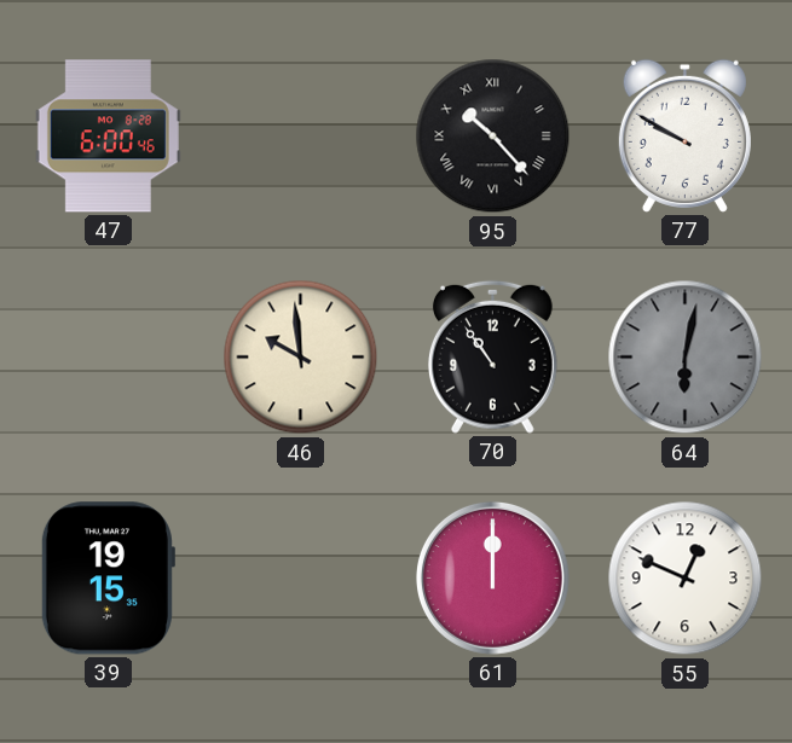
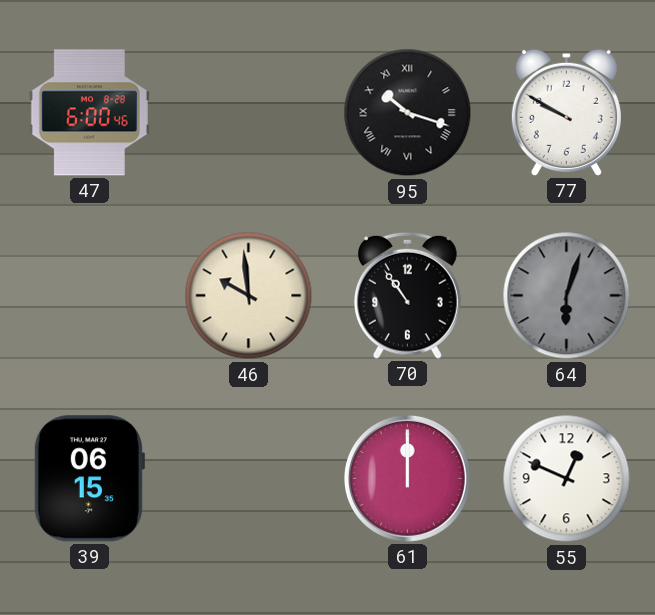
95: 10:23 -> 10:18
64: 6:02 -> 6:03
39: 19:15 -> 06:15
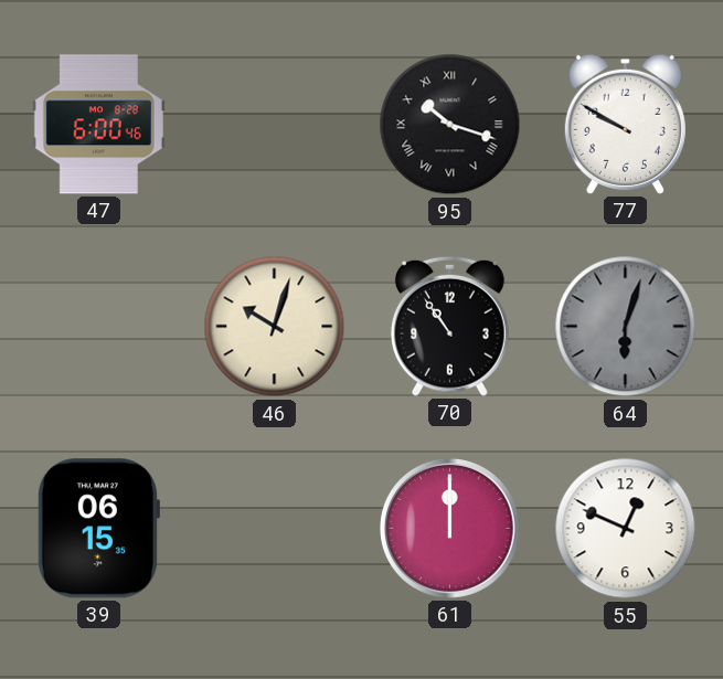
46: 9:59 -> 10:03
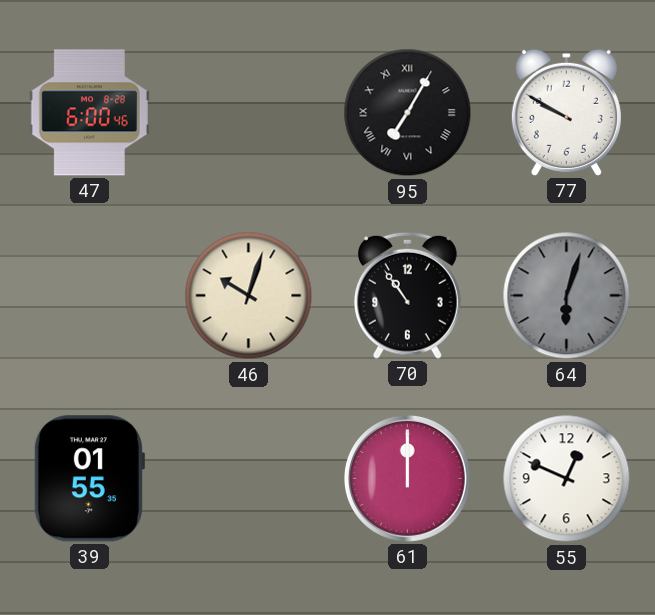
95: 10:18 -> 7:05
39: 06:15 -> 01:55
